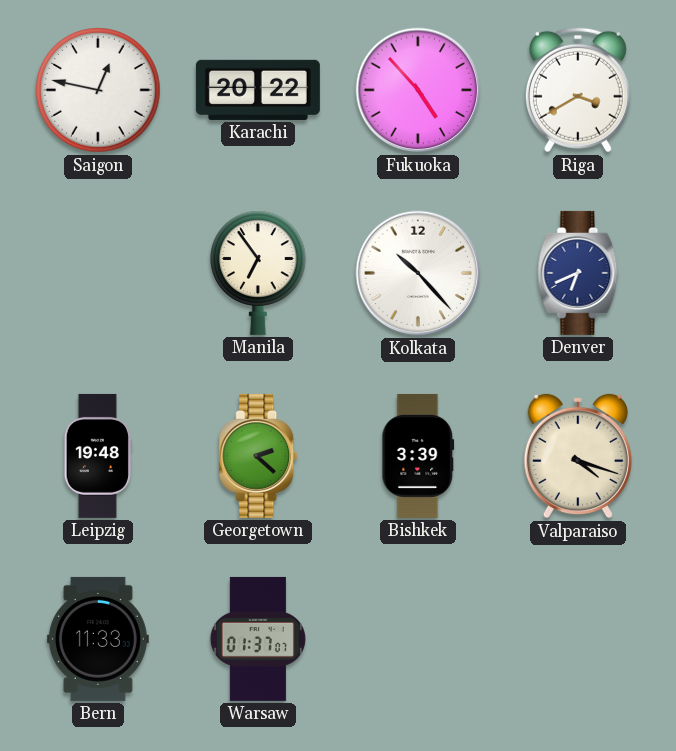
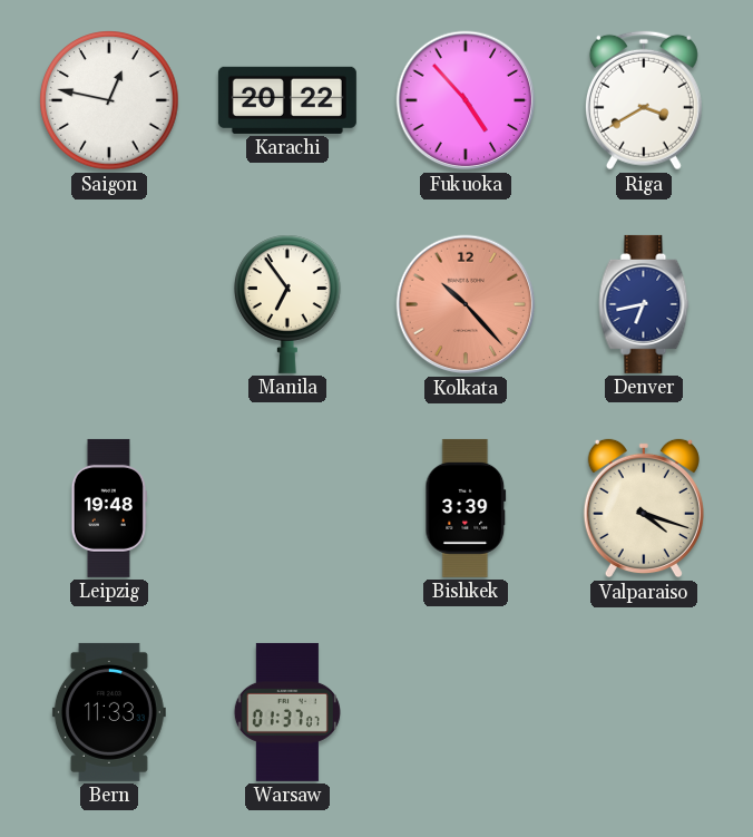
Kolkata dial: white -> salmon
Denver: 6:41 -> 6:43
Georgetown: 2:22 -> none
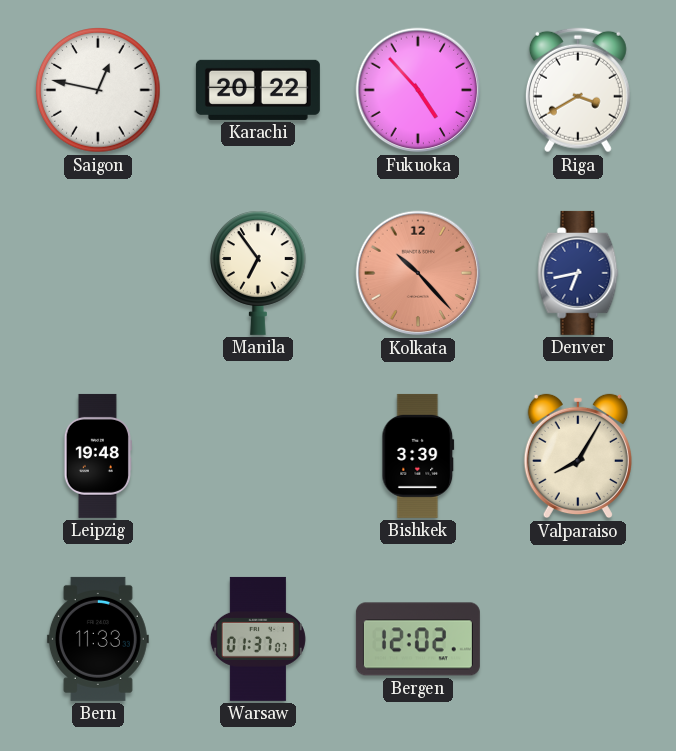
Valparaiso: 4:18 -> 8:05
Bergen: none -> 12:02
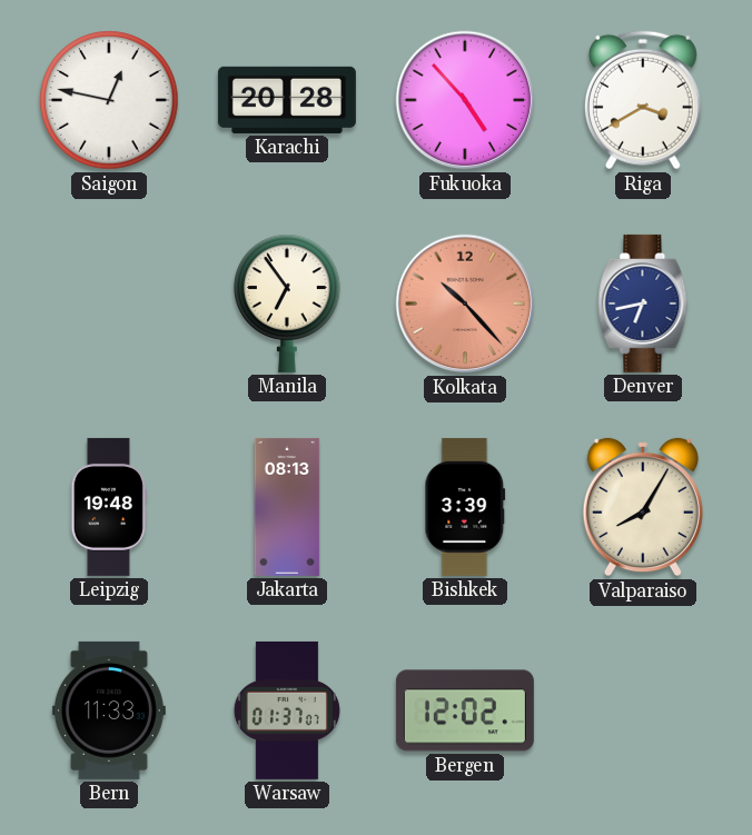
Karachi: 20:22 -> 20:28
Jakarta: none -> 08:13
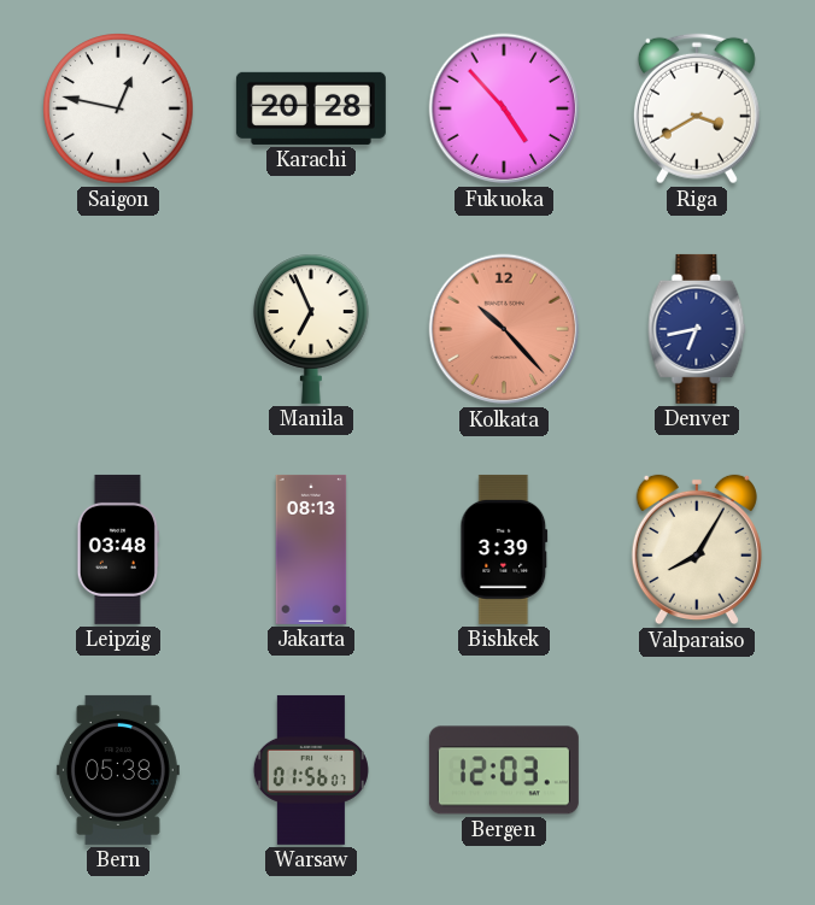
Manila: 6:54 -> 6:56
Leipzig: 19:48 -> 03:48
Bern: 11:33 -> 05:38
Warsaw: 01:37 -> 01:56
Bergen: 12:02 -> 12:03
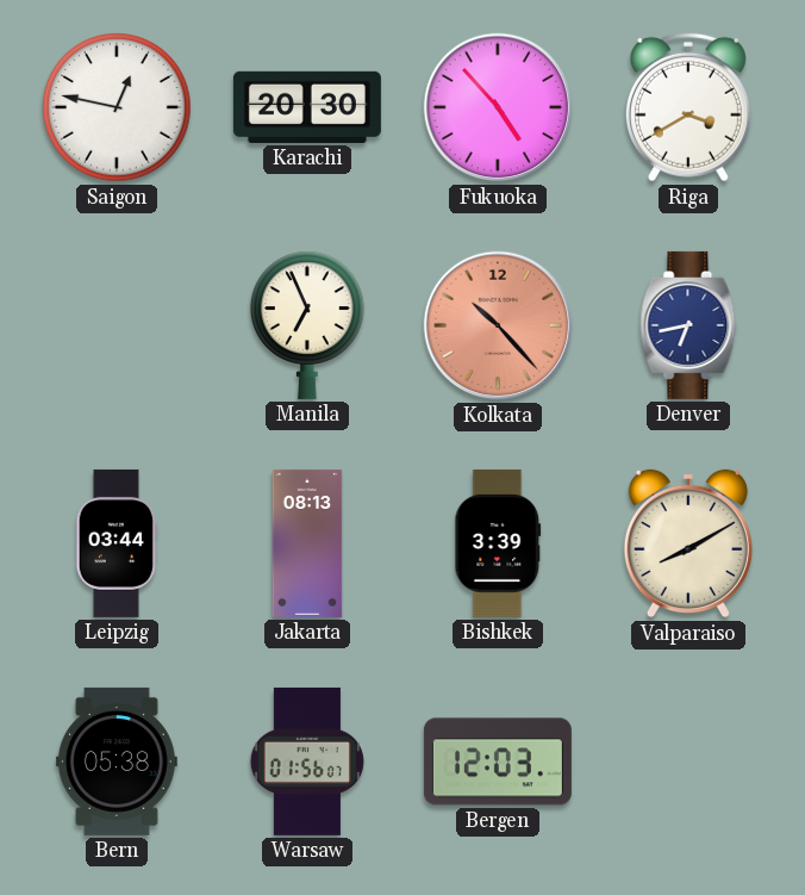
Karachi: 20:28 -> 20:30
Leipzig: 03:48 -> 03:44
Valparaiso: 8:05 -> 8:10
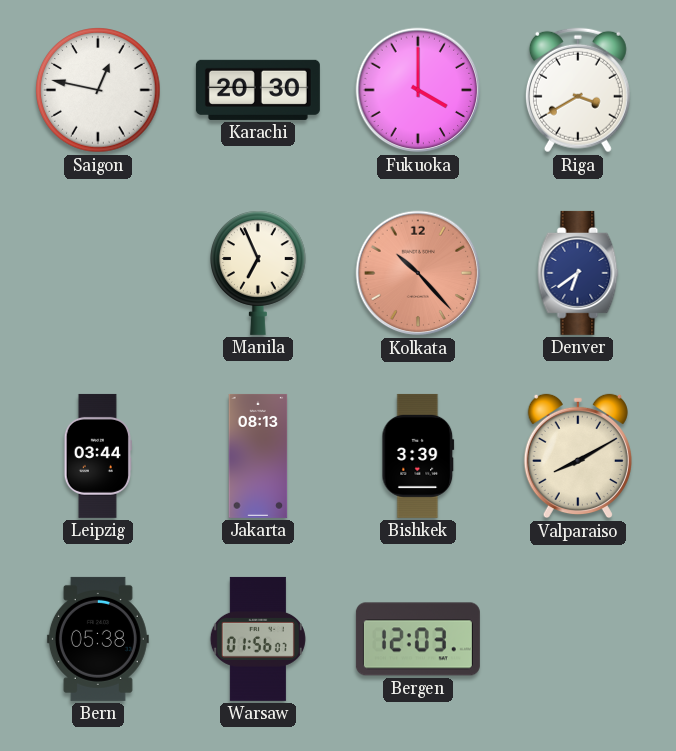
Fukuoka: 4:53 -> 4:00
Denver: 6:43 -> 6:39
